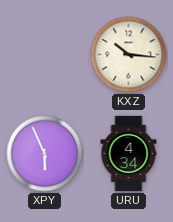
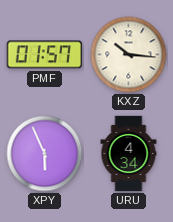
PMF: none -> 01:57
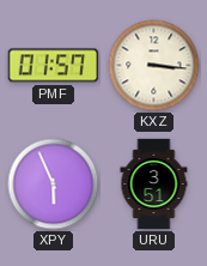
KXZ: 10:16 -> 3:16
URU: 4:34 -> 3:51
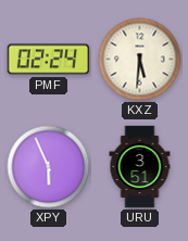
PMF: 01:57 -> 02:24
KXZ: 3:16 -> 5:31
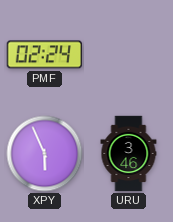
KXZ: 5:31 -> none
URU: 3:51 -> 3:46
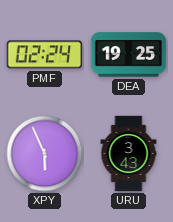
DEA: none -> 19:25
URU: 3:46 -> 3:43
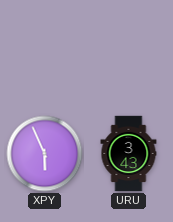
PMF: 02:24 -> none
DEA: 19:25 -> none
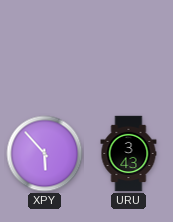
XPY: 5:56 -> 5:53
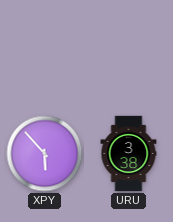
URU: 3:43 -> 3:38
